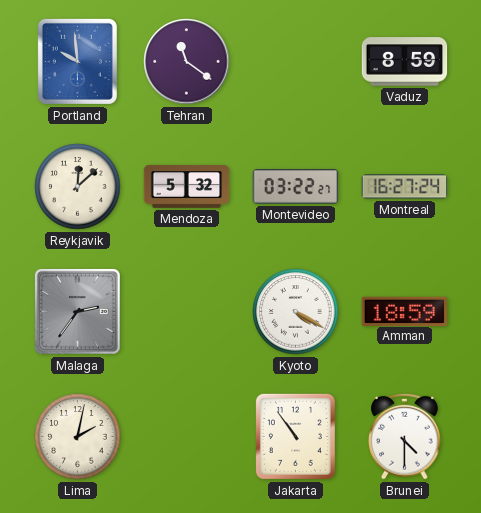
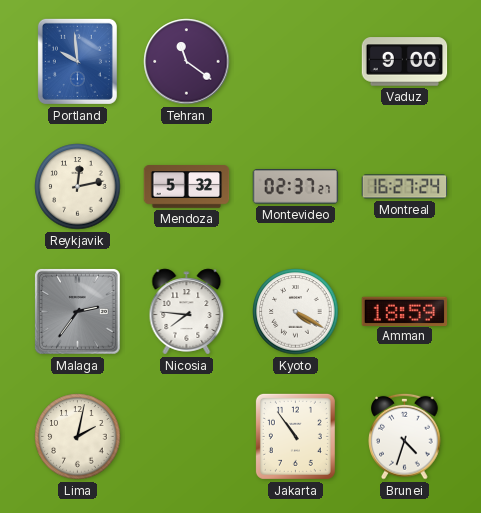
Vaduz: 8:59 -> 9:00
Reykjavik: 12:08 -> 12:13
Montevideo: 03:22 -> 02:37
Nicosia: none -> 7:46
Brunei: 4:30 -> 4:33
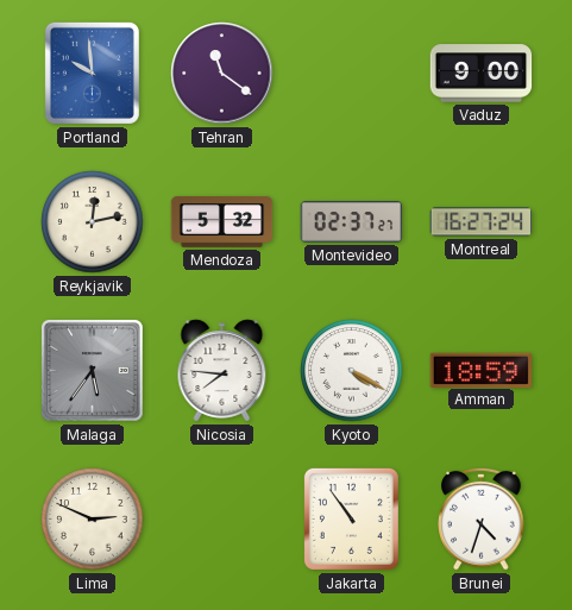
Malaga: 2:36 -> 5:36
Lima: 2:02 -> 2:49
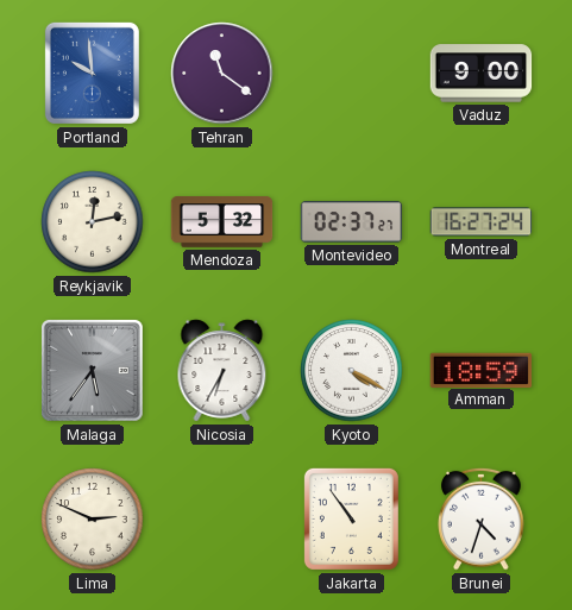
Nicosia: 7:46 -> 6:35
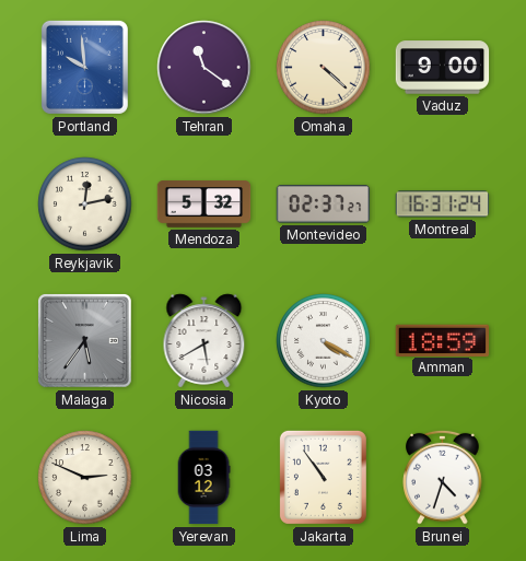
Omaha: none -> 4:22
Montreal: 16:27 -> 16:31
Nicosia: 6:35 -> 5:40
Yerevan: none -> 03:12
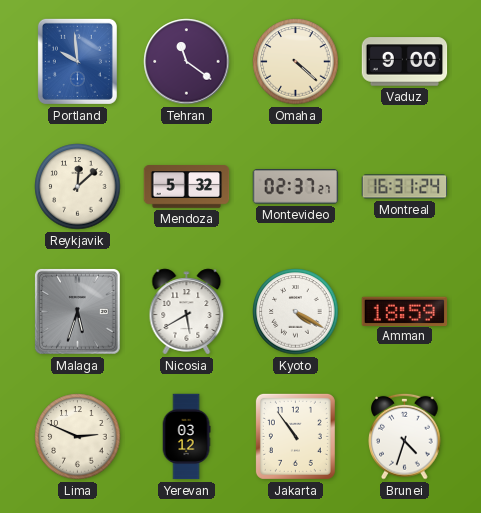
Reykjavik: 12:13 -> 12:08
Malaga: 5:36 -> 5:33
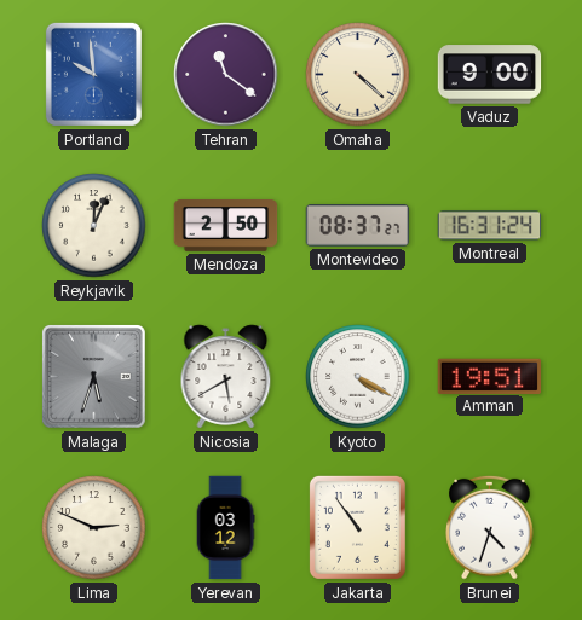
Reykjavik: 12:08 -> 12:04
Mendoza: 5:32 -> 2:50
Montevideo: 02:37 -> 08:37
Amman: 18:59 -> 19:51
